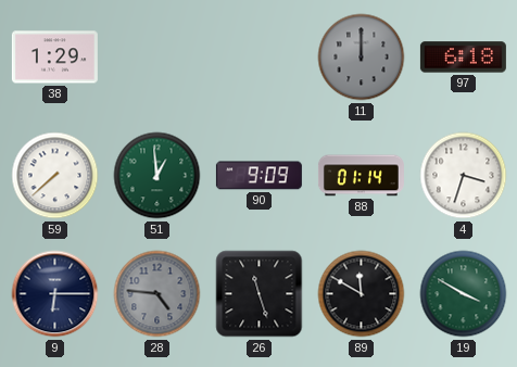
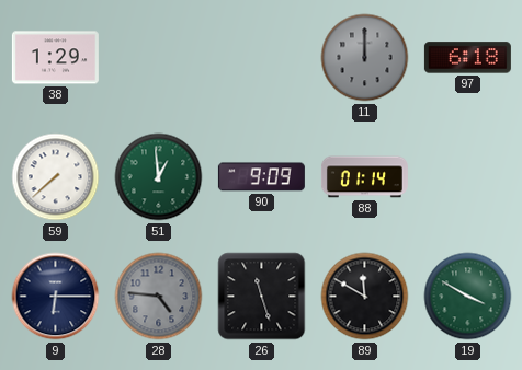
4: 3:33 -> none
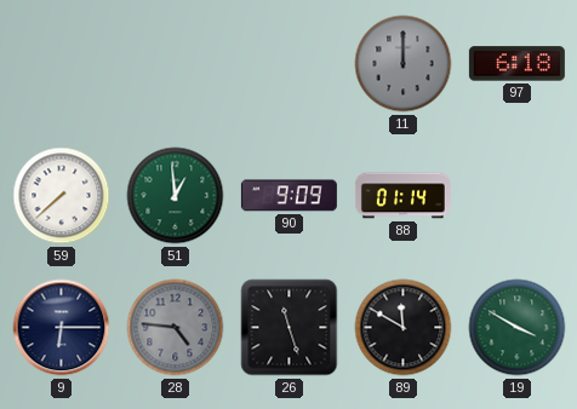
38: 1:29 -> none
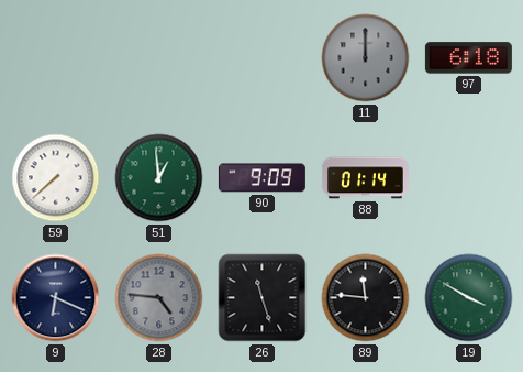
9: 6:15 -> 6:19
89: 11:50 -> 11:46
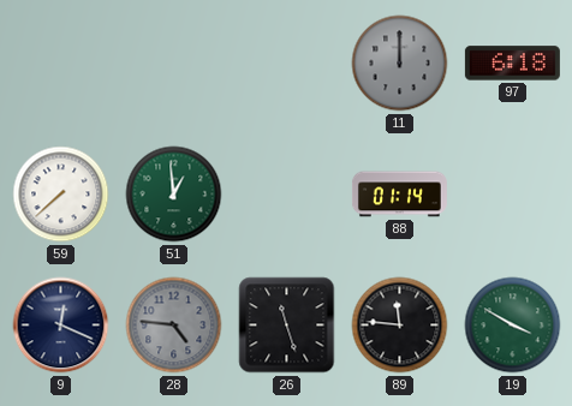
90: 9:09 -> none
9: 6:19 -> 12:19
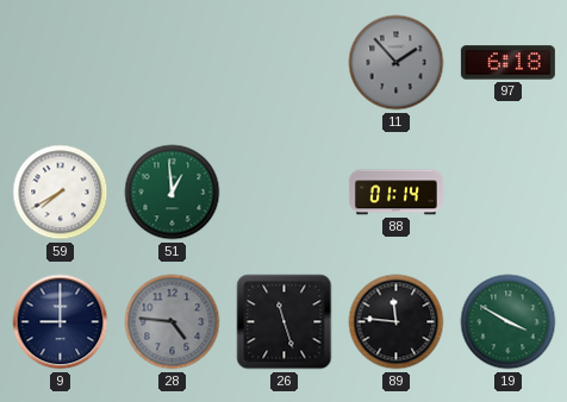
11: 12:00 -> 1:53
59: 7:38 -> 7:40
9: 12:19 -> 9:00
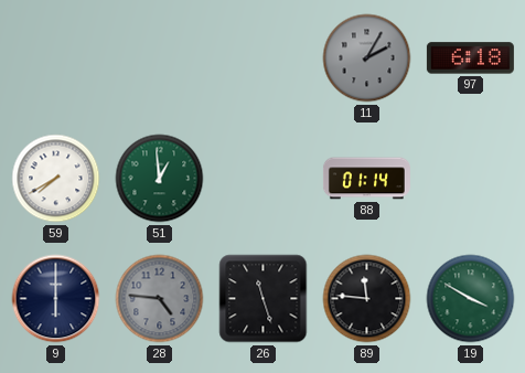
11: 1:53 -> 2:05
9: 9:00 -> 6:00
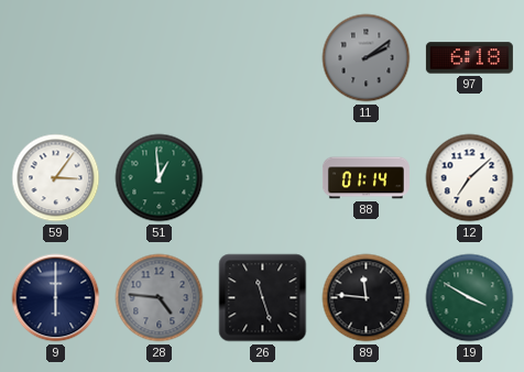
11: 2:05 -> 2:09
59: 7:40 -> 3:06
12: none -> 7:08
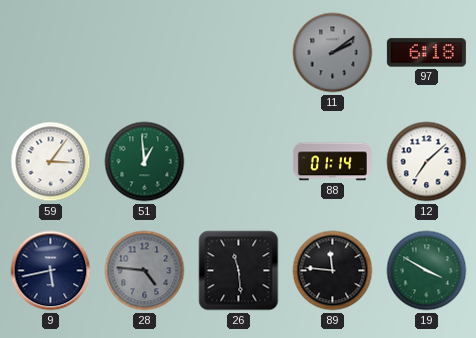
9: 6:00 -> 5:43
26: 11:27 -> 11:29
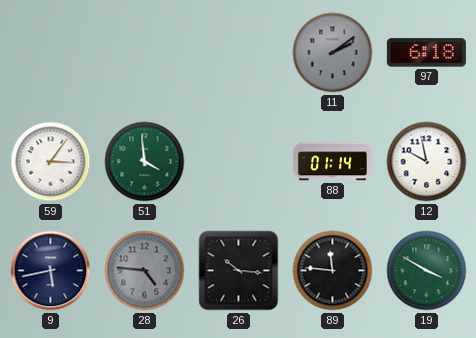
51: 12:59 -> 3:59
12: 7:08 -> 9:58
26: 11:29 -> 10:16
